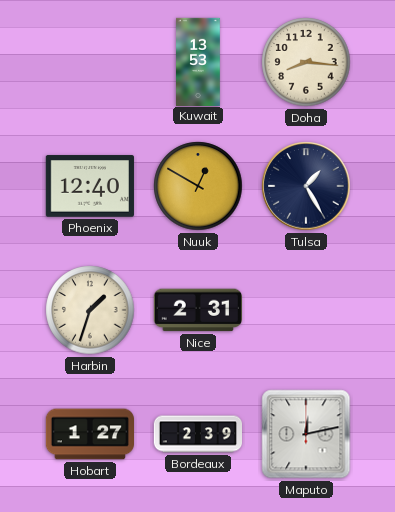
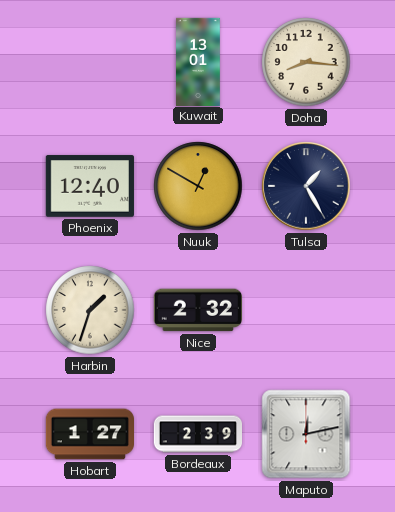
Kuwait: 13:53 -> 13:01
Nice: 2:31 -> 2:32
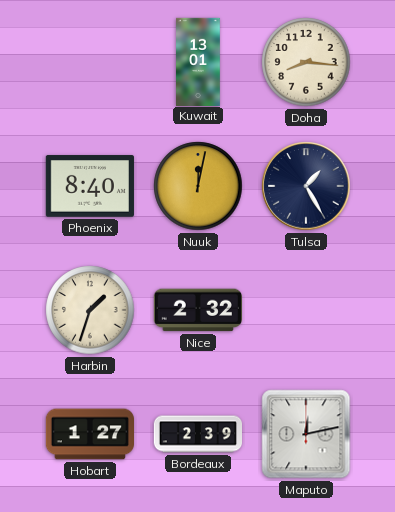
Phoenix: 12:40 -> 8:40
Nuuk: 12:50 -> 12:02
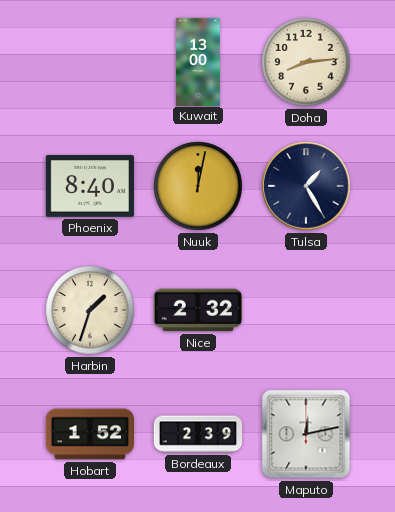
Kuwait: 13:01 -> 13:00
Doha: 8:16 -> 8:14
Hobart: 1:27 -> 1:52
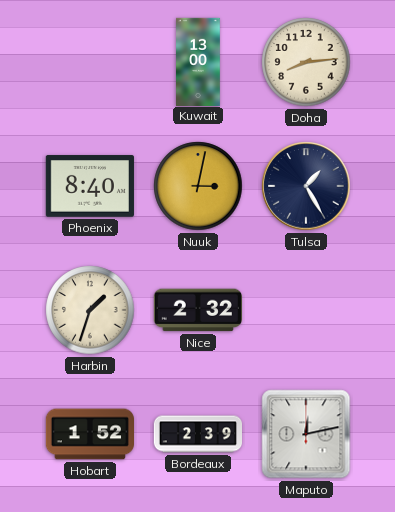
Nuuk: 12:02 -> 3:02
